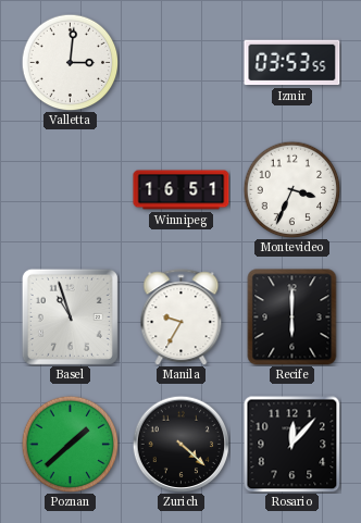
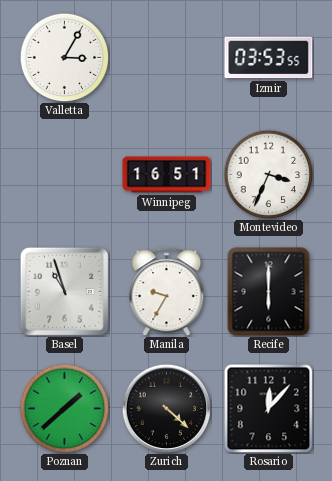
Valletta: 3:01 -> 3:05
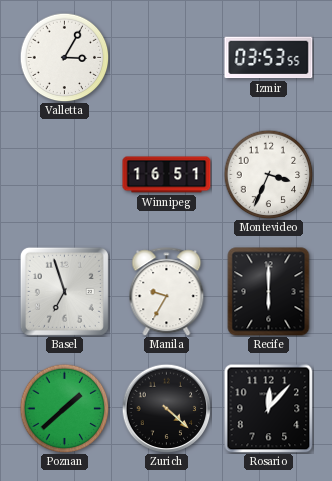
Basel: 10:57 -> 6:57
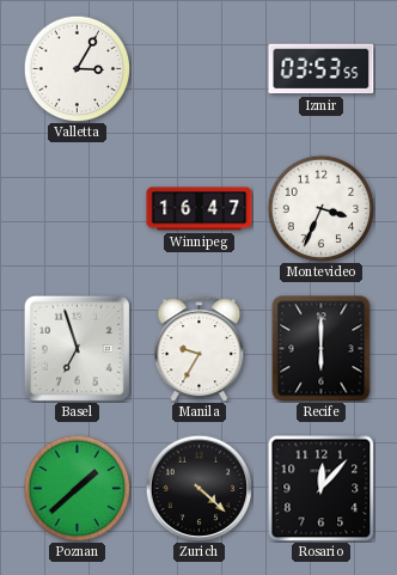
Winnipeg: 16:51 -> 16:47
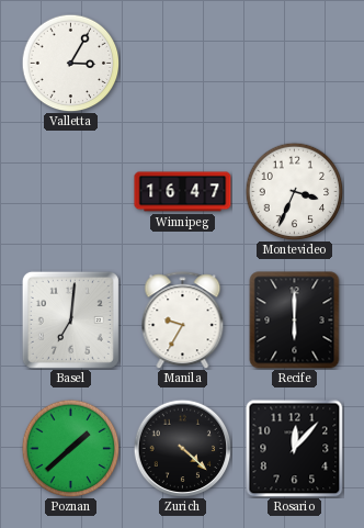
Izmir: 03:53 -> none
Basel: 6:57 -> 7:01
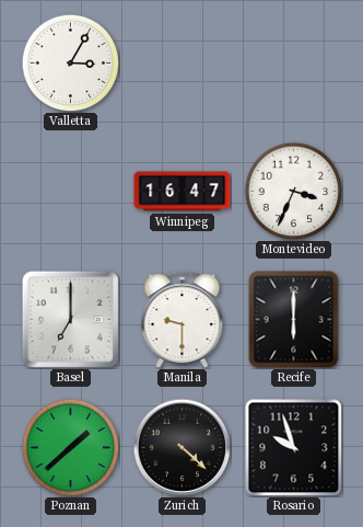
Basel: 7:01 -> 7:00
Manila: 9:35 -> 9:30
Rosario: 12:07 -> 9:57
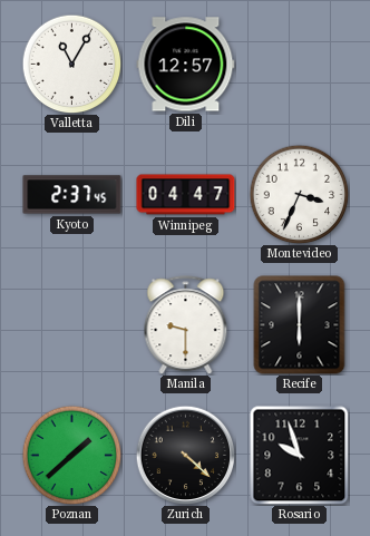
Valletta: 3:05 -> 11:05
Dili: none -> 12:57
Kyoto: none -> 2:37
Winnipeg: 16:47 -> 04:47
Basel: 7:00 -> none
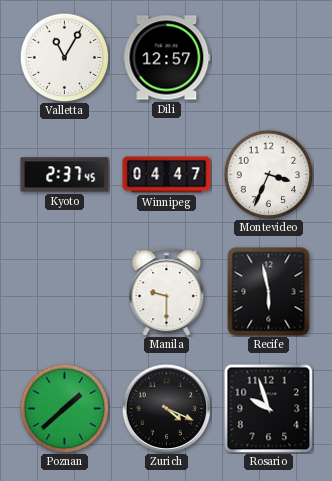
Recife: 6:00 -> 5:58
Zurich: 4:22 -> 4:19
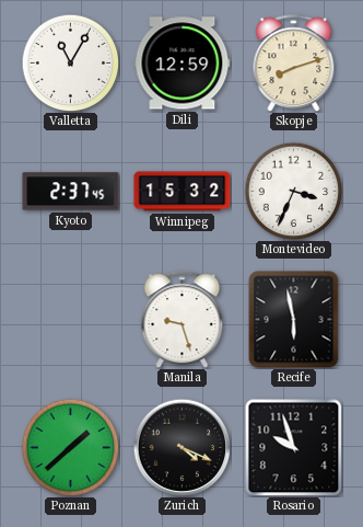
Dili: 12:57 -> 12:59
Skopje: none -> 8:12
Winnipeg: 04:47 -> 15:32
Manila: 9:30 -> 9:27
